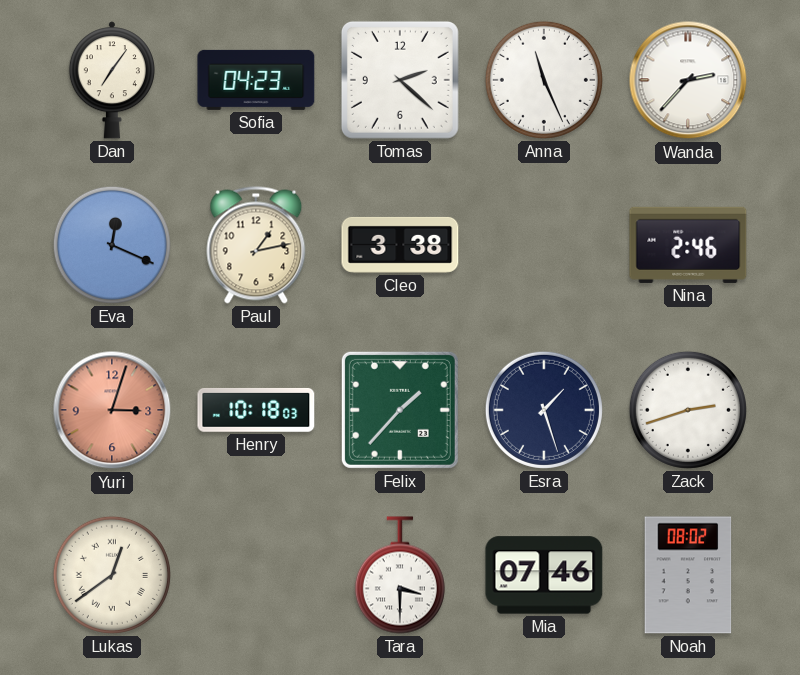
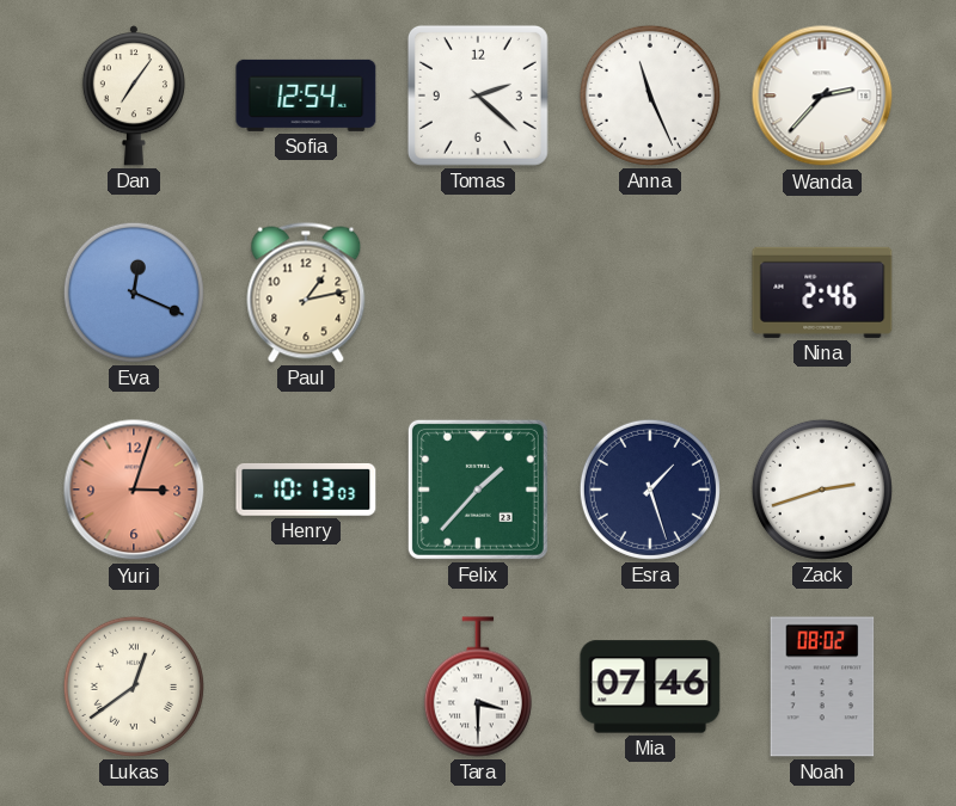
Sofia: 04:23 -> 12:54
Cleo: 3:38 -> none
Henry: 10:18 -> 10:13
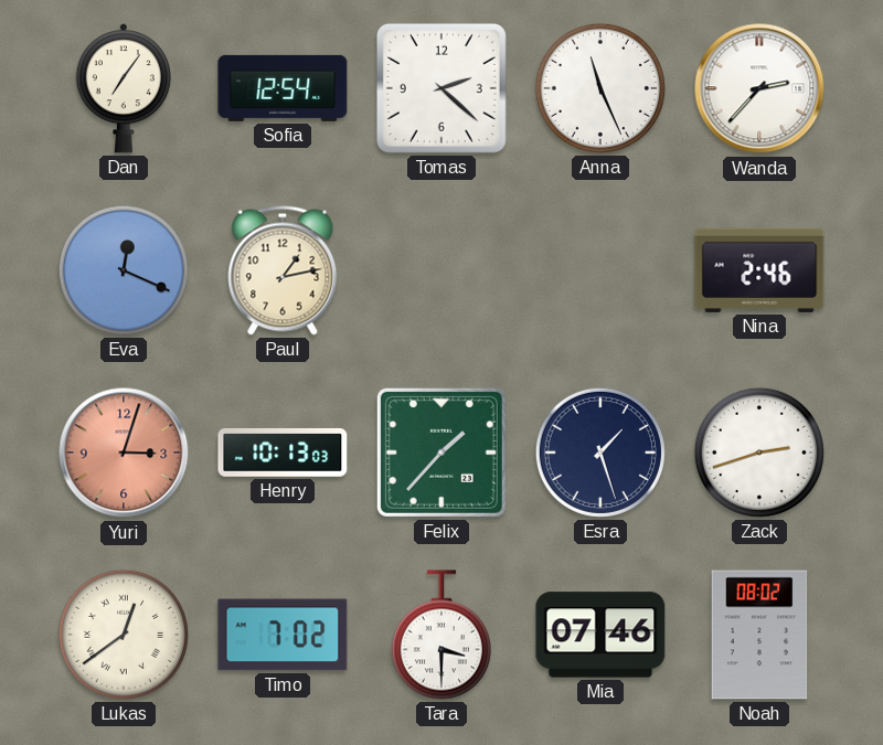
Timo: none -> 7:02
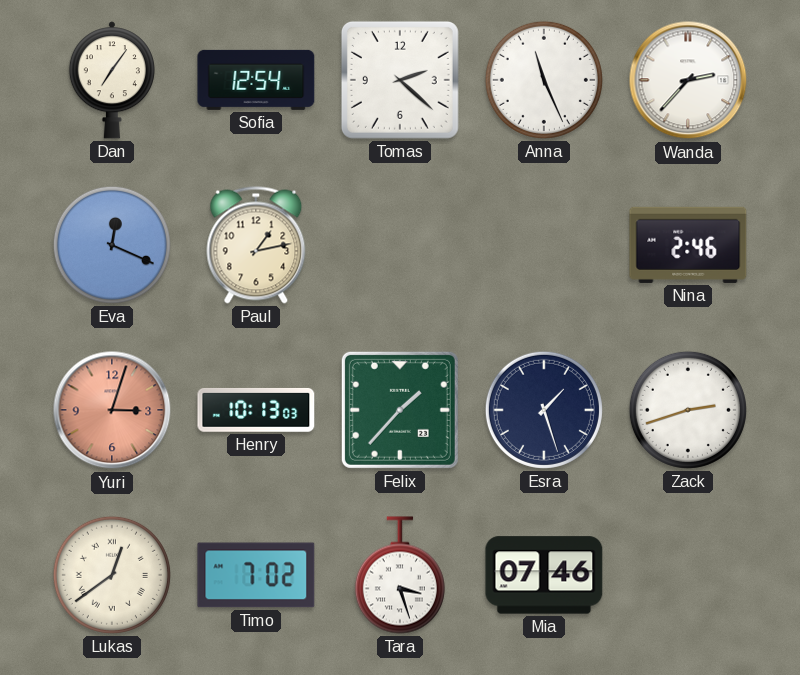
Tara: 3:30 -> 3:27
Noah: 08:02 -> none
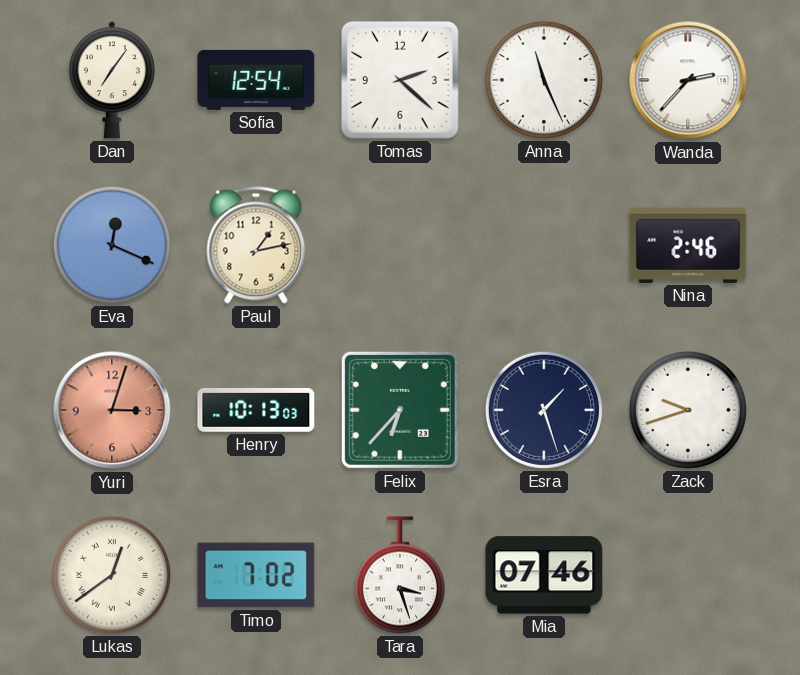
Felix: 1:37 -> 6:37
Zack: 2:42 -> 9:42
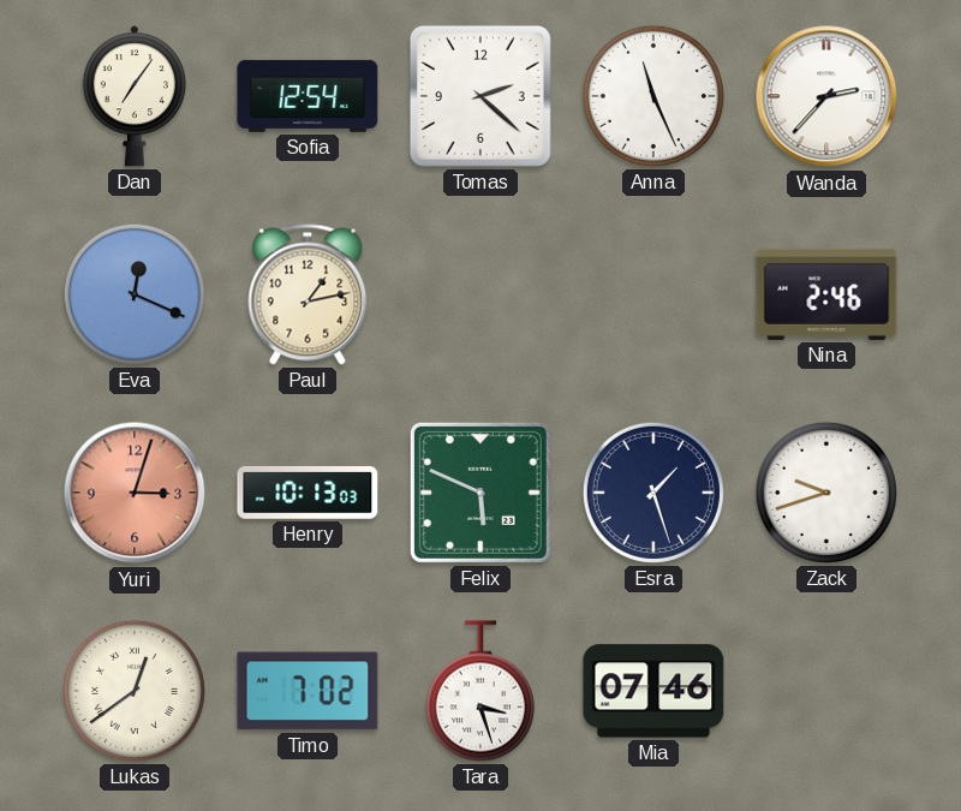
Felix: 6:37 -> 5:49
